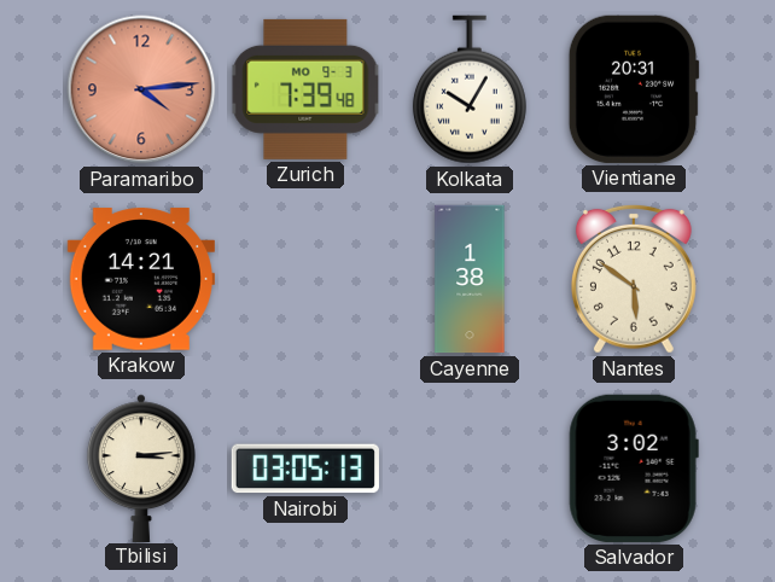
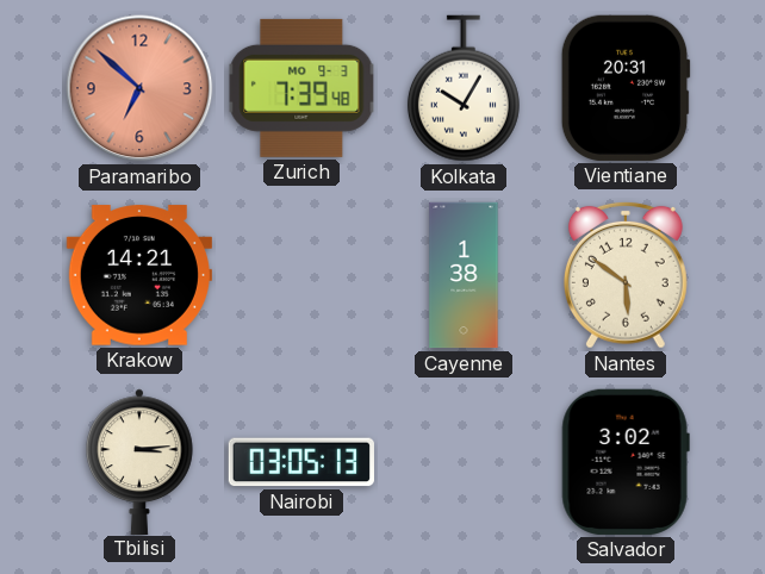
Paramaribo: 4:14 -> 6:52
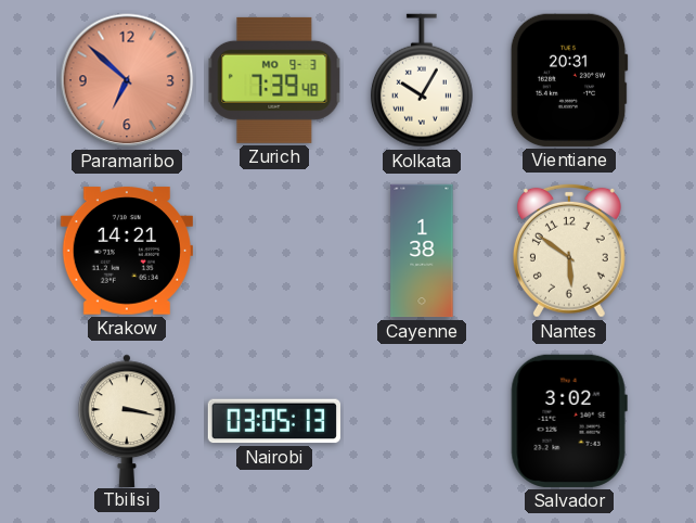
Tbilisi: 3:14 -> 3:17
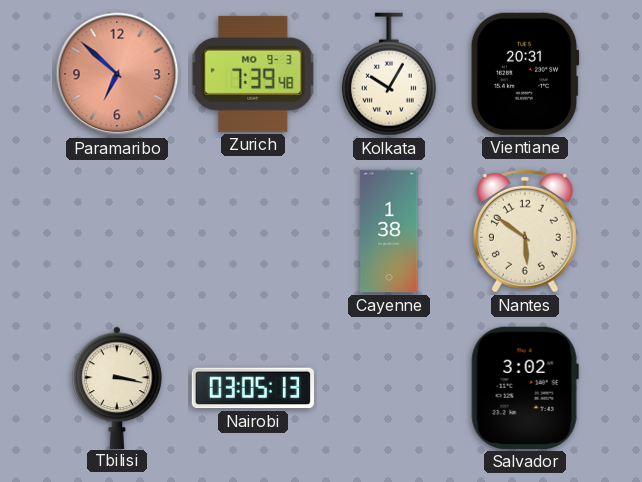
Krakow: 14:21 -> none
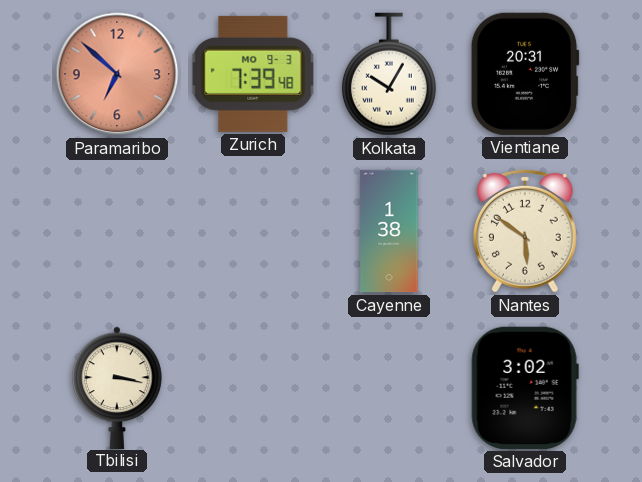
Nairobi: 03:05 -> none
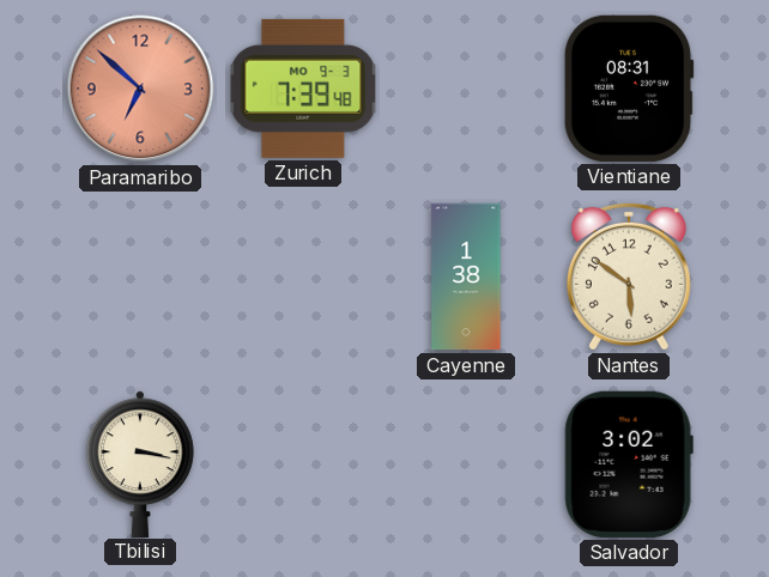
Kolkata: 10:05 -> none
Vientiane: 20:31 -> 08:31
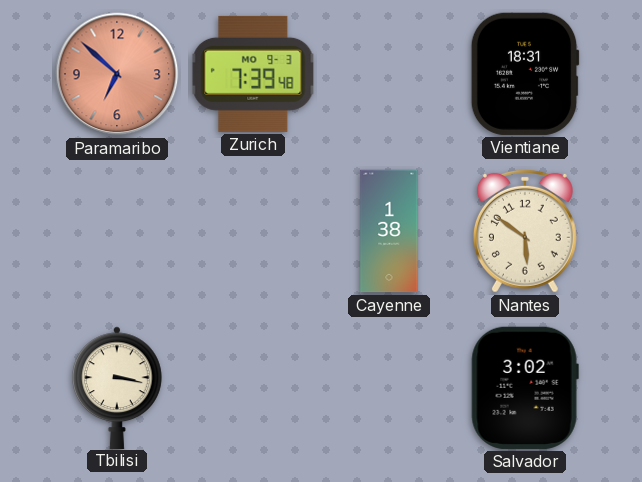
Vientiane: 08:31 -> 18:31
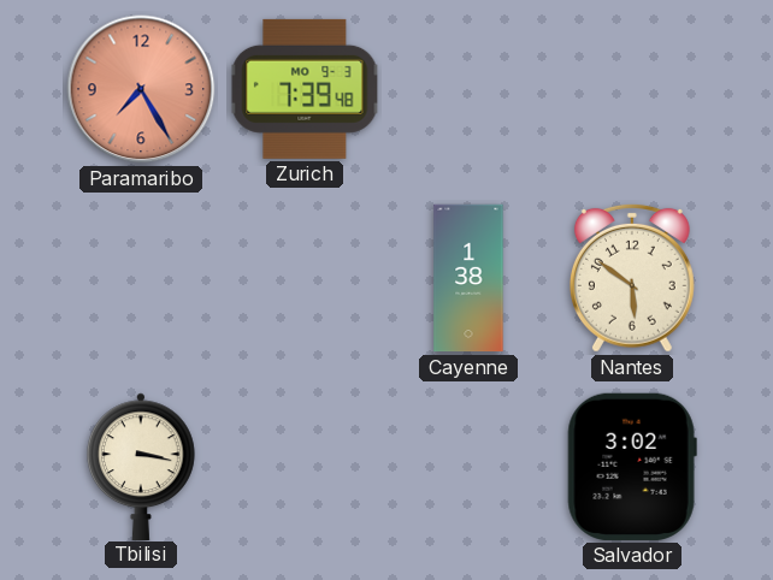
Paramaribo: 6:52 -> 7:25
Vientiane: 18:31 -> none
